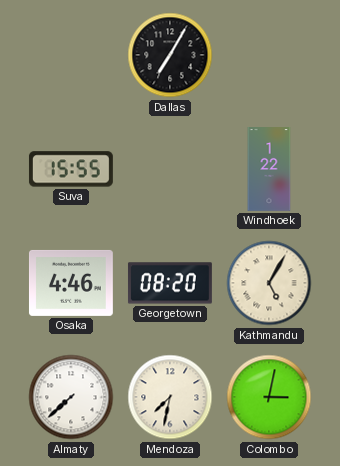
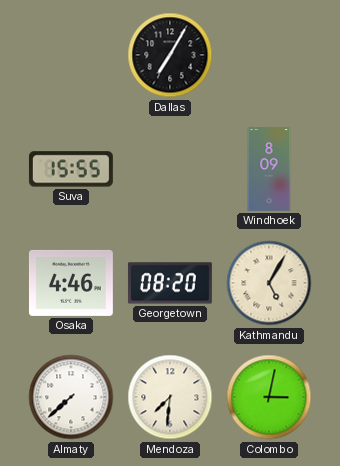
Windhoek: 1:22 -> 8:09
Mendoza: 7:32 -> 7:31
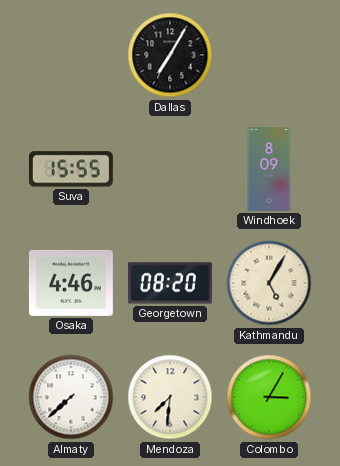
Colombo: 3:02 -> 3:05
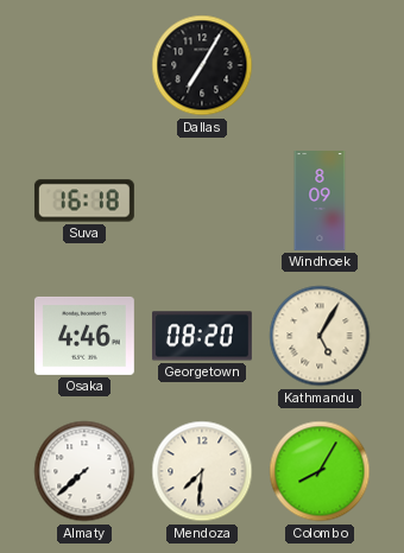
Suva: 15:55 -> 16:18
Colombo: 3:05 -> 8:05
